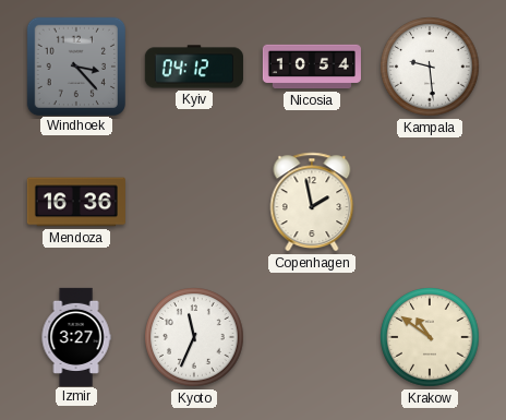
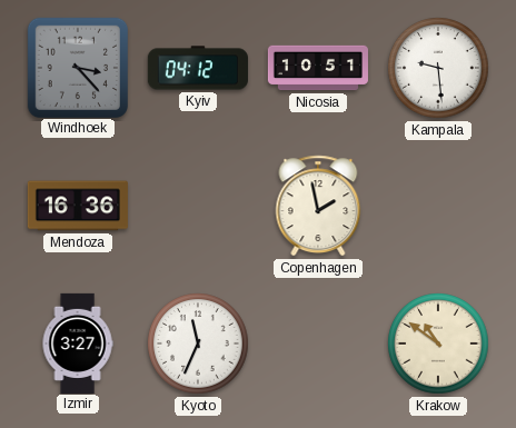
Nicosia: 10:54 -> 10:51
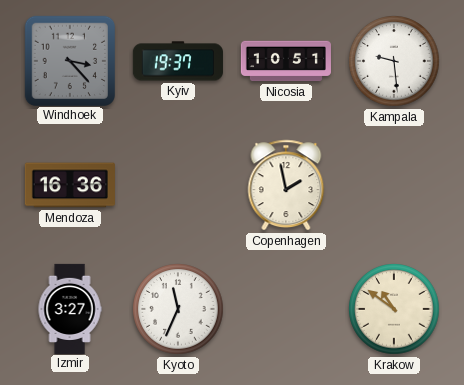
Kyiv: 04:12 -> 19:37
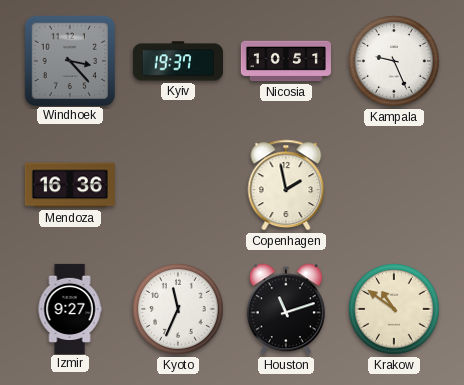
Kampala: 9:29 -> 9:26
Izmir: 3:27 -> 9:27
Houston: none -> 11:12
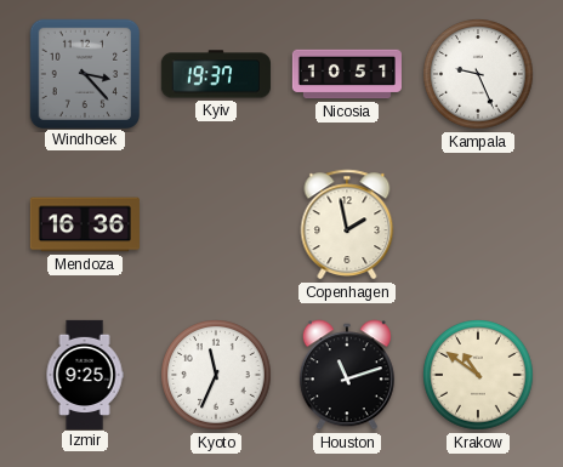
Izmir: 9:27 -> 9:25
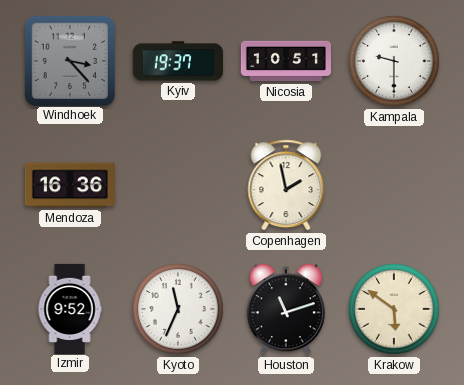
Kampala: 9:26 -> 9:30
Izmir: 9:25 -> 9:52
Krakow: 10:51 -> 5:51
